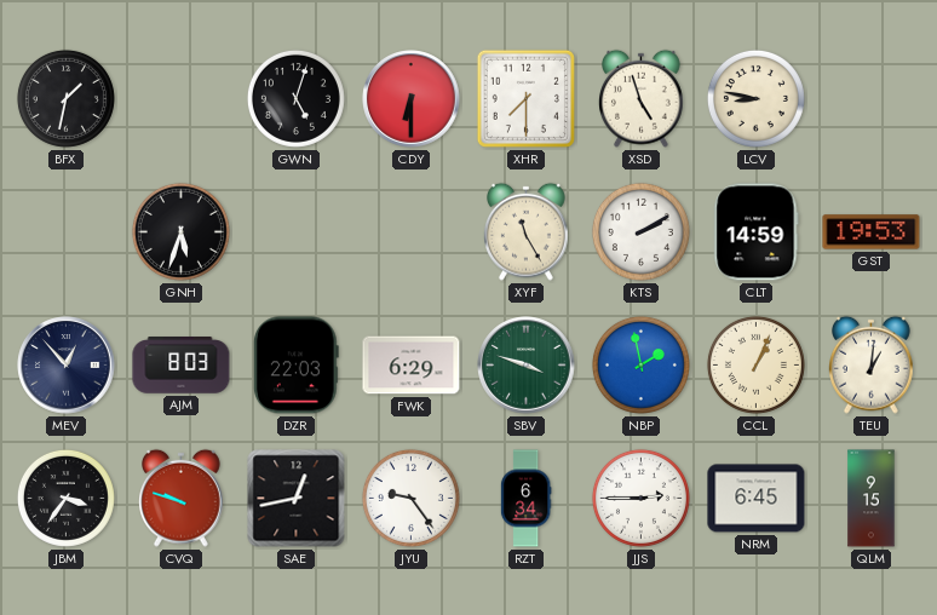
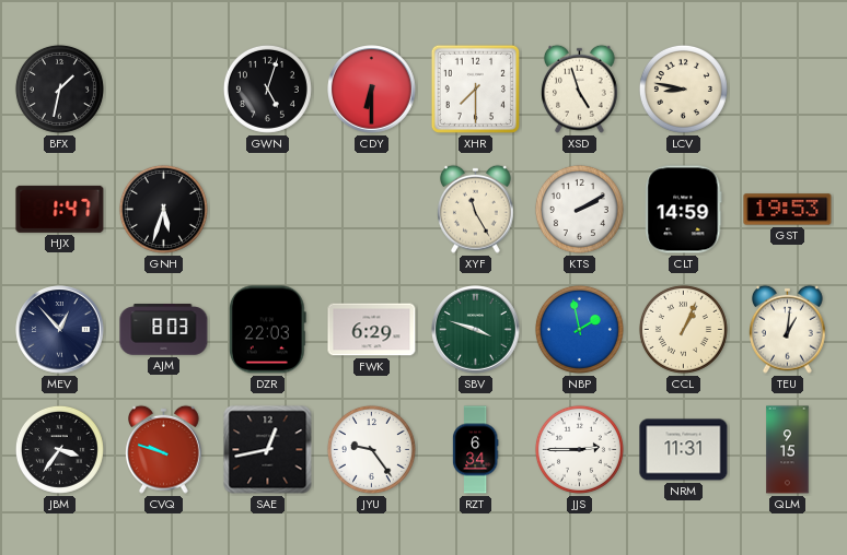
HJX: none -> 1:47
NRM: 6:45 -> 11:31
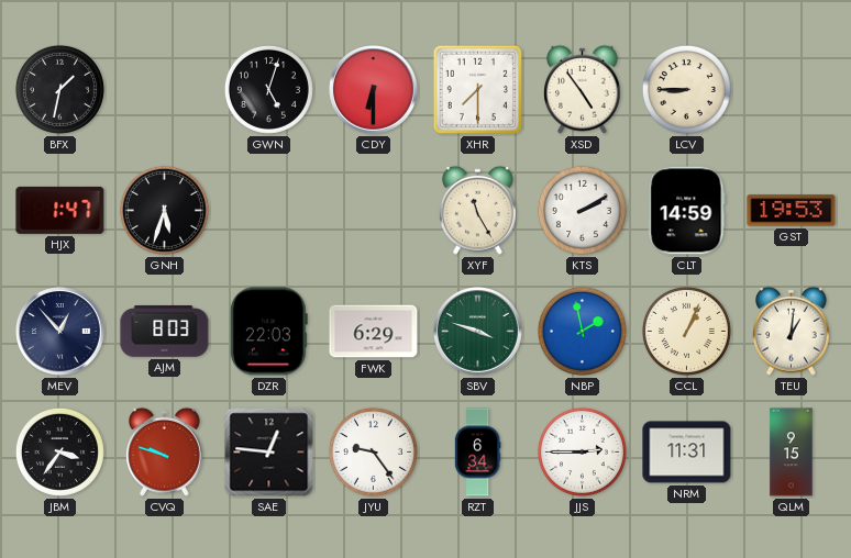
XSD: 4:57 -> 4:54
LCV: 8:47 -> 8:45
SAE: 12:43 -> 12:46
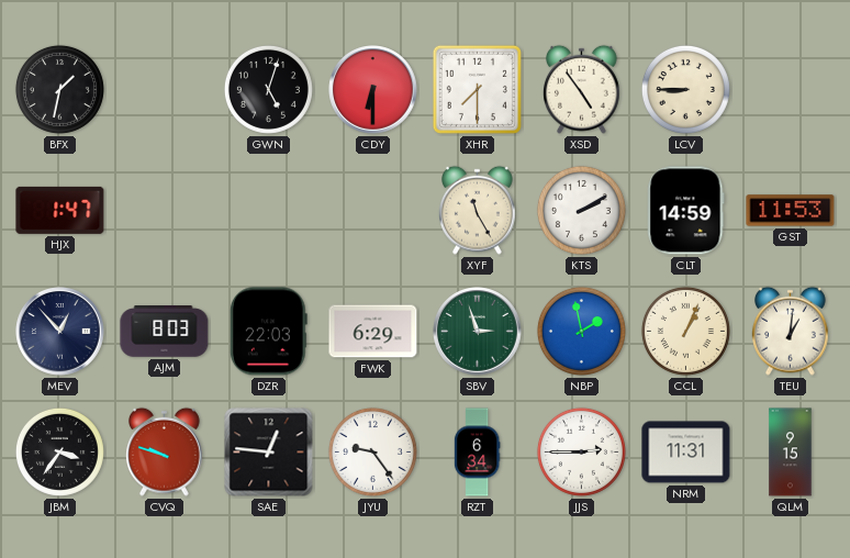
GNH: 5:33 -> none
GST: 19:53 -> 11:53
SBV: 3:48 -> 2:57
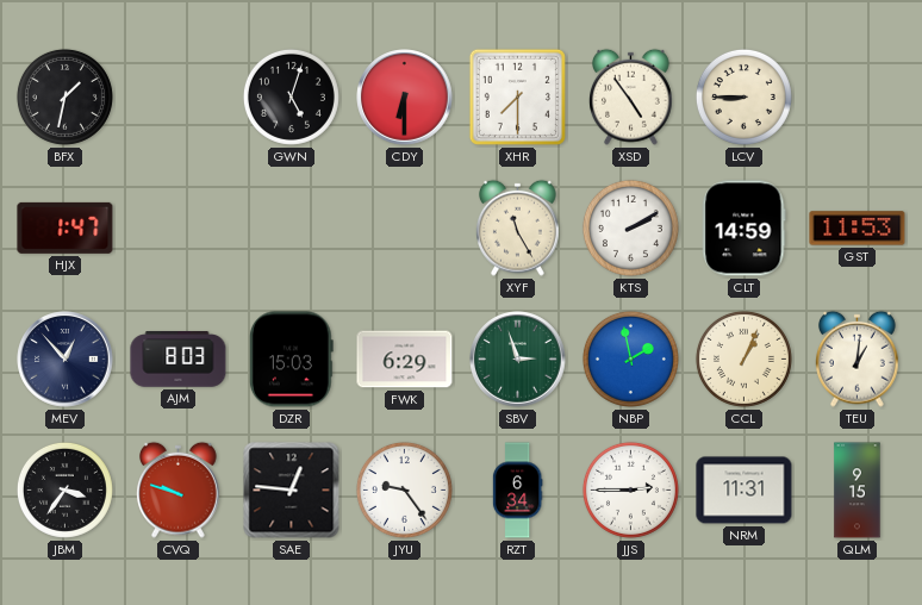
DZR: 22:03 -> 15:03
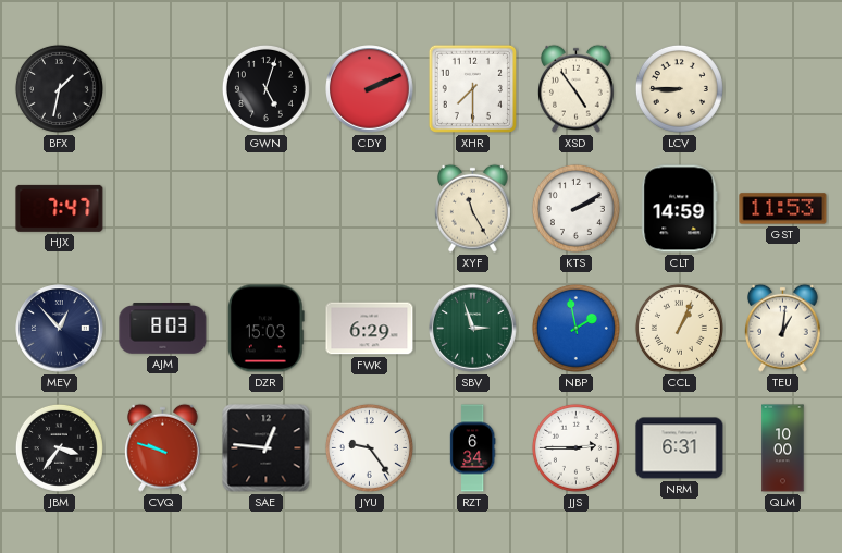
CDY: 6:30 -> 2:11
HJX: 1:47 -> 7:47
NRM: 11:31 -> 6:31
QLM: 9:15 -> 10:00
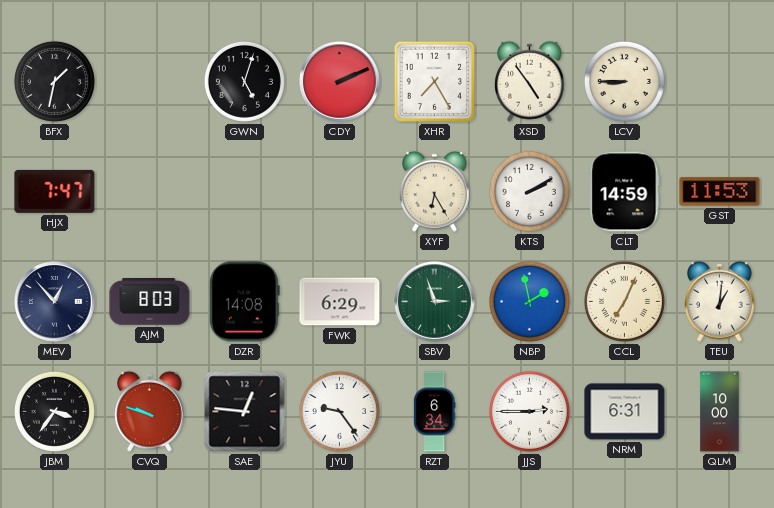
XHR: 7:30 -> 7:25
XYF: 11:25 -> 6:25
DZR: 15:03 -> 14:08
CCL: 1:04 -> 7:04
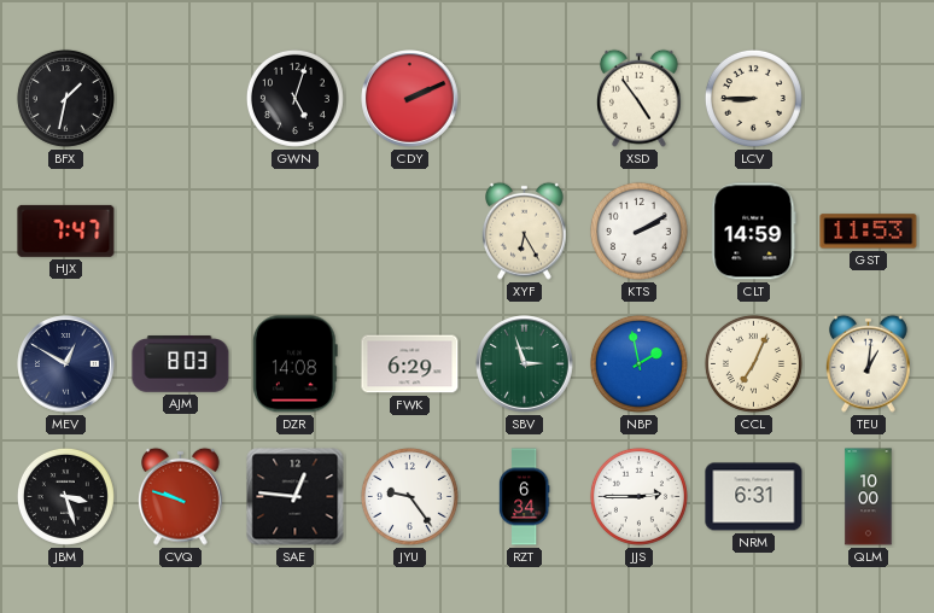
XHR: 7:25 -> none
MEV: 12:53 -> 12:50
JBM: 3:36 -> 3:27
